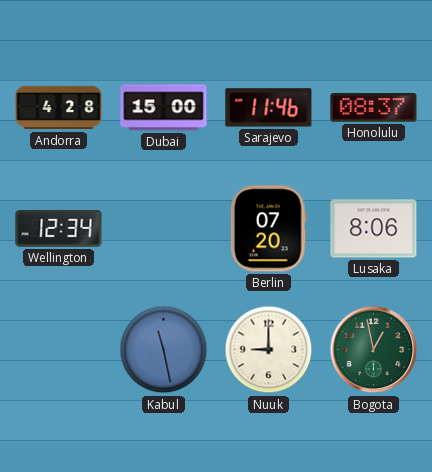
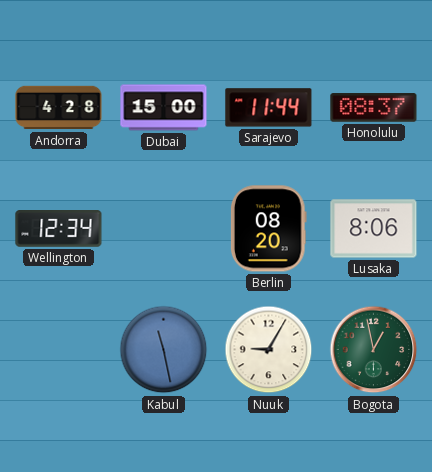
Sarajevo: 11:46 -> 11:44
Berlin: 07:20 -> 08:20
Nuuk: 9:00 -> 9:05
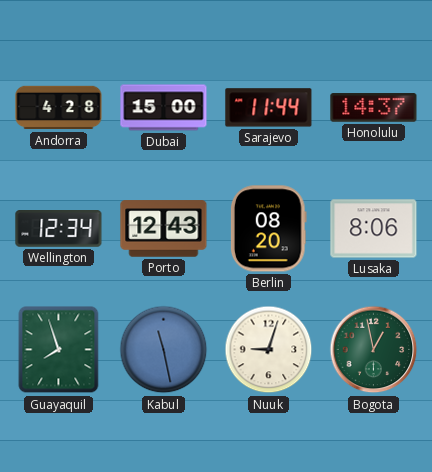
Honolulu: 08:37 -> 14:37
Porto: none -> 12:43
Guayaquil: none -> 7:57
Nuuk: 9:05 -> 9:03
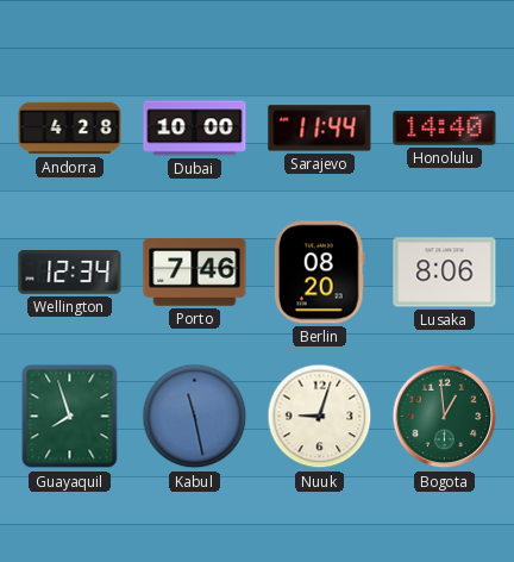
Dubai: 15:00 -> 10:00
Honolulu: 14:37 -> 14:40
Porto: 12:43 -> 7:46
Bogota: 12:58 -> 12:59
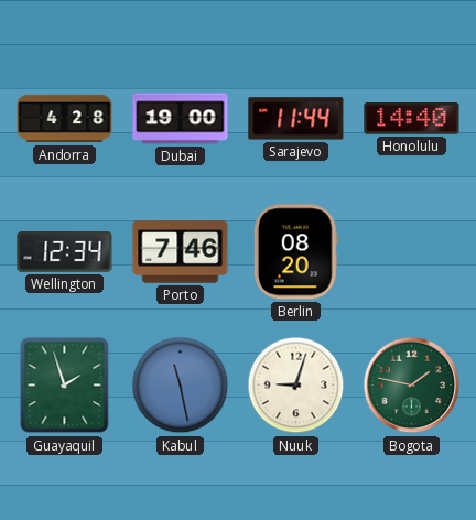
Dubai: 10:00 -> 19:00
Lusaka: 8:06 -> none
Guayaquil: 7:57 -> 1:57
Bogota: 12:59 -> 1:47
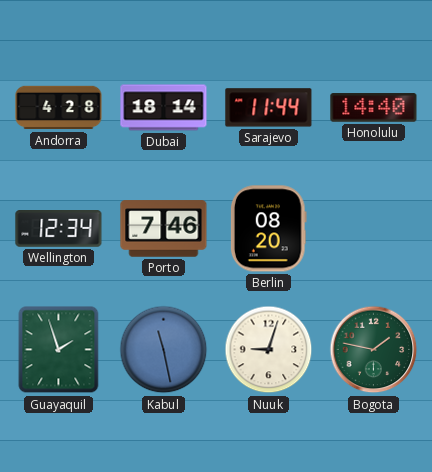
Dubai: 19:00 -> 18:14
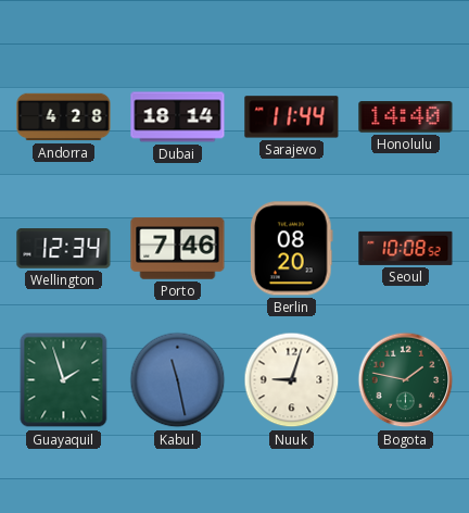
Seoul: none -> 10:08
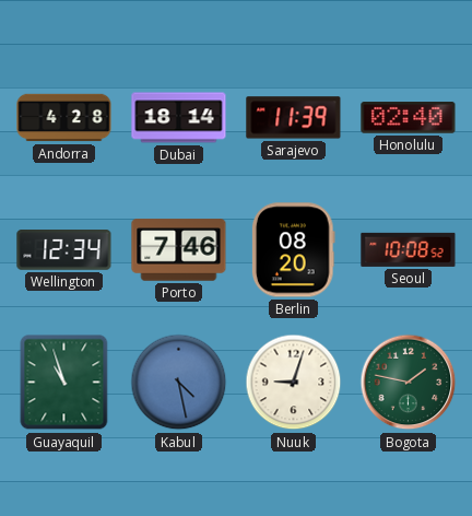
Sarajevo: 11:44 -> 11:39
Honolulu: 14:40 -> 02:40
Guayaquil: 1:57 -> 10:57
Kabul: 11:28 -> 4:28
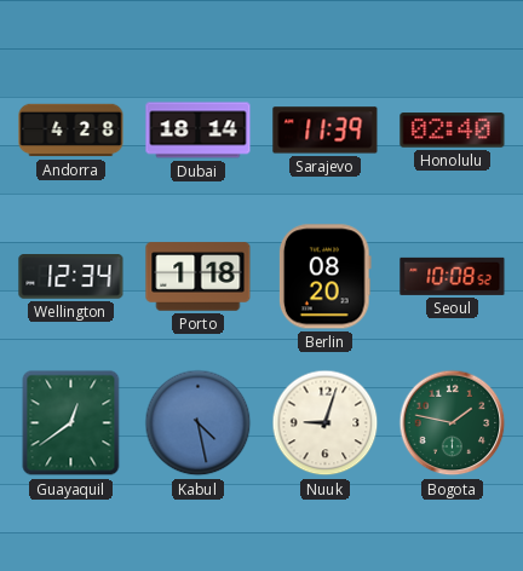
Porto: 7:46 -> 1:18
Guayaquil: 10:57 -> 12:39
